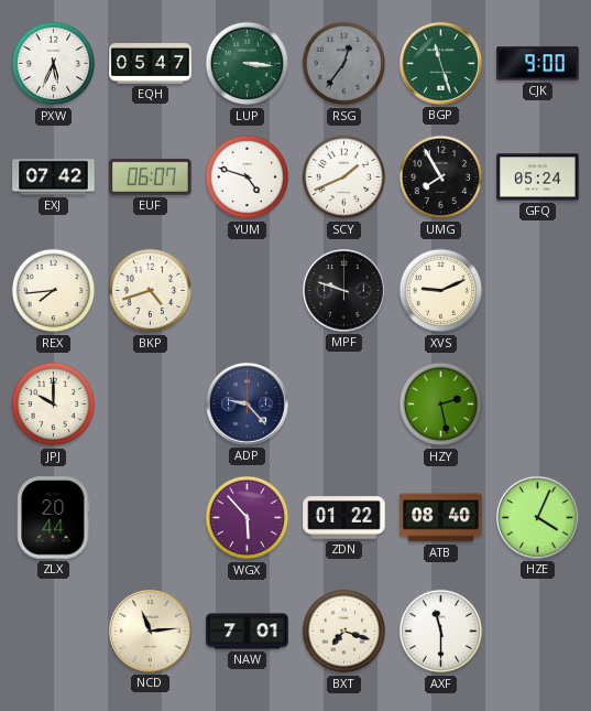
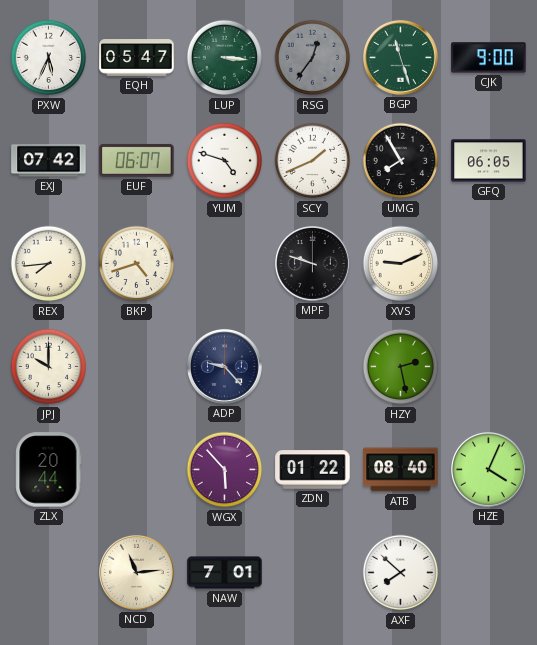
GFQ: 05:24 -> 06:05
BXT: 7:18 -> none
AXF: 11:30 -> 7:52
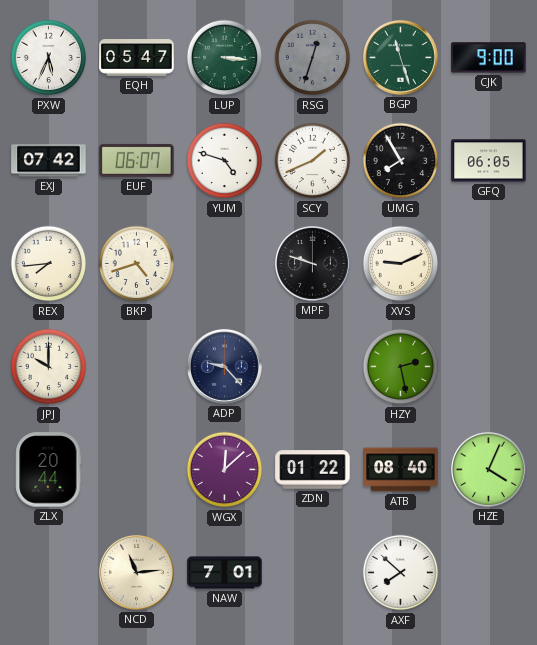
RSG: 12:36 -> 12:33
WGX: 5:53 -> 12:08
